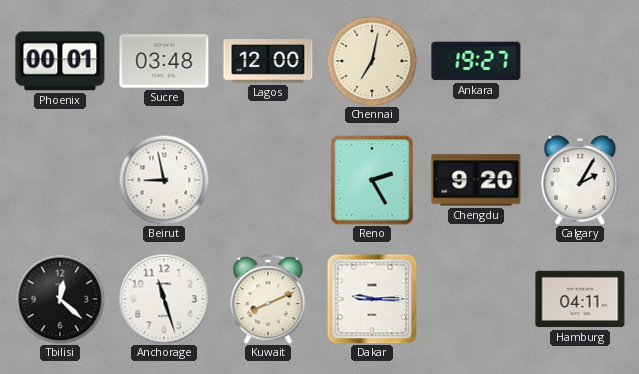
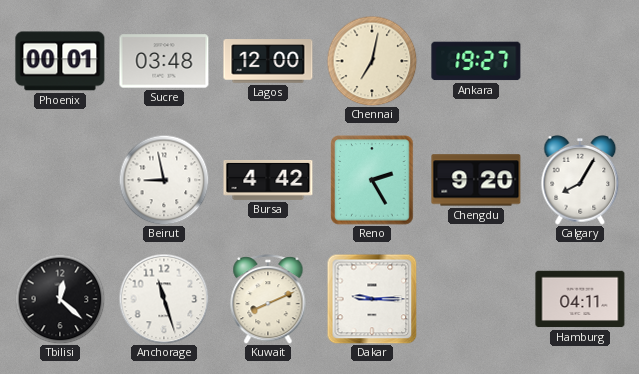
Bursa: none -> 4:42
Calgary: 2:05 -> 8:05
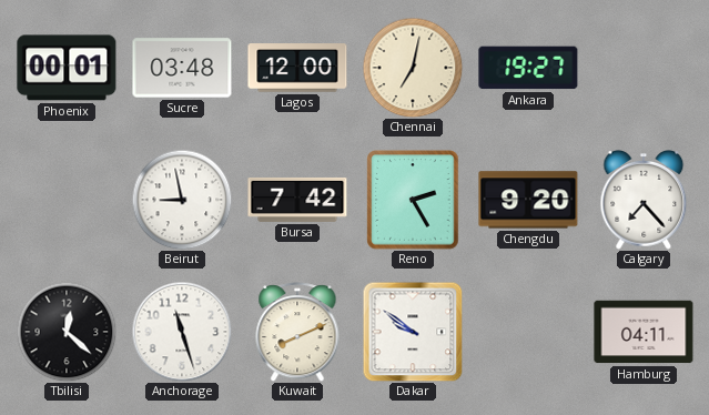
Bursa: 4:42 -> 7:42
Calgary: 8:05 -> 7:23
Dakar: 9:15 -> 9:51
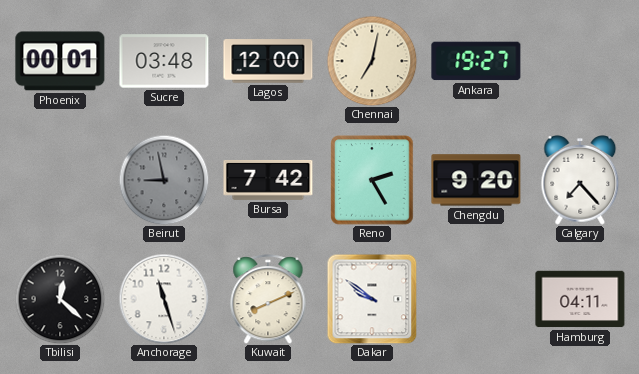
Beirut dial: white -> grey
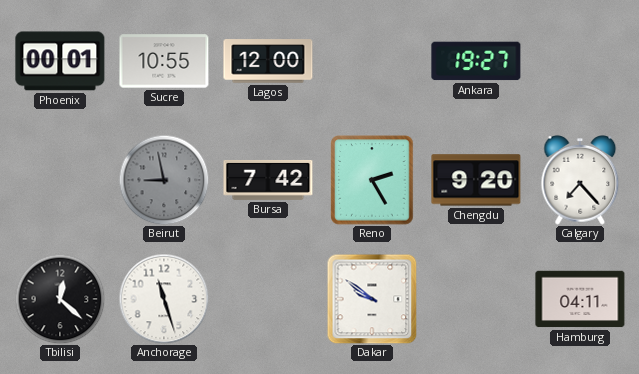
Sucre: 03:48 -> 10:55
Chennai: 7:02 -> none
Kuwait: 8:11 -> none
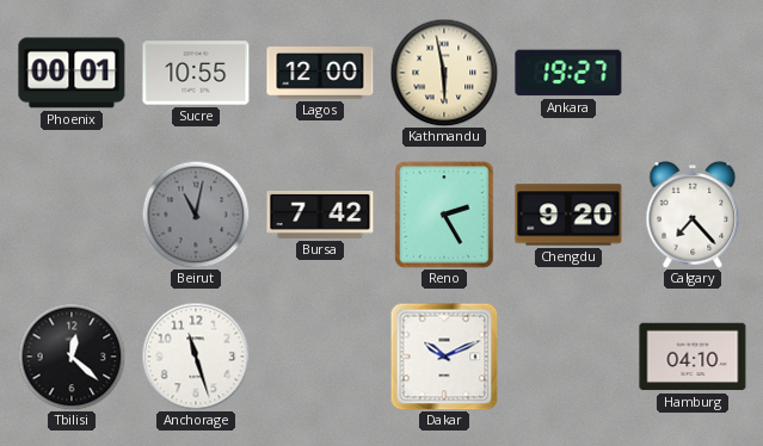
Kathmandu: none -> 5:58
Beirut: 8:58 -> 11:02
Dakar: 9:51 -> 10:11
Hamburg: 04:11 -> 04:10
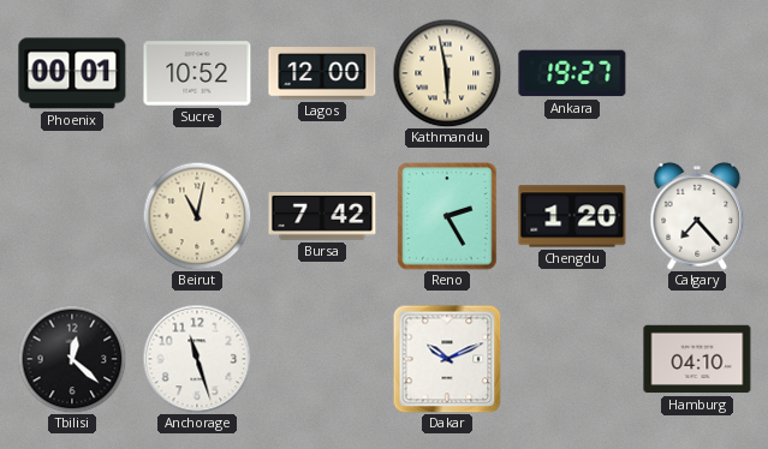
Sucre: 10:55 -> 10:52
Beirut dial: grey -> cream
Chengdu: 9:20 -> 1:20
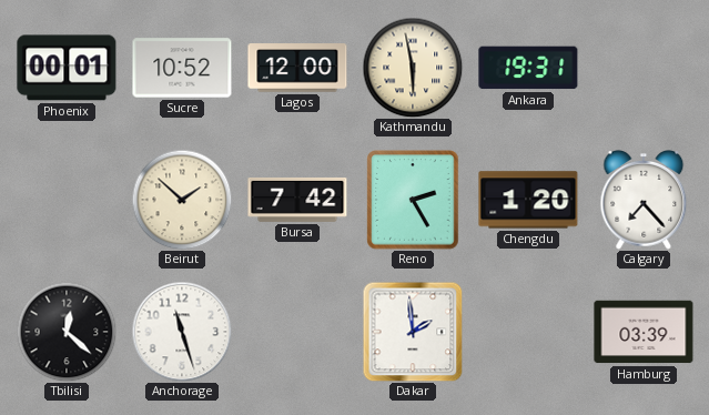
Ankara: 19:27 -> 19:31
Beirut: 11:02 -> 1:52
Dakar: 10:11 -> 1:59
Hamburg: 04:10 -> 03:39
